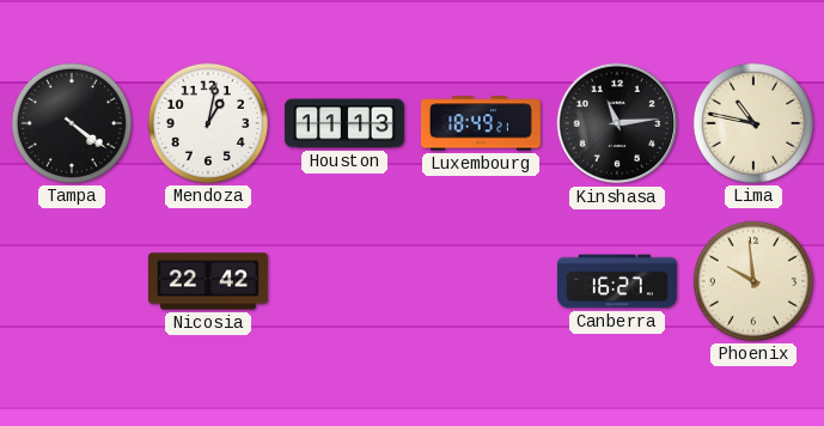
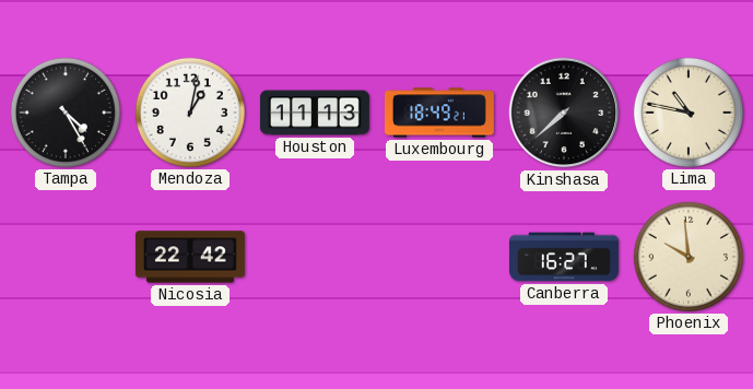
Tampa: 4:21 -> 4:25
Kinshasa: 11:14 -> 7:38
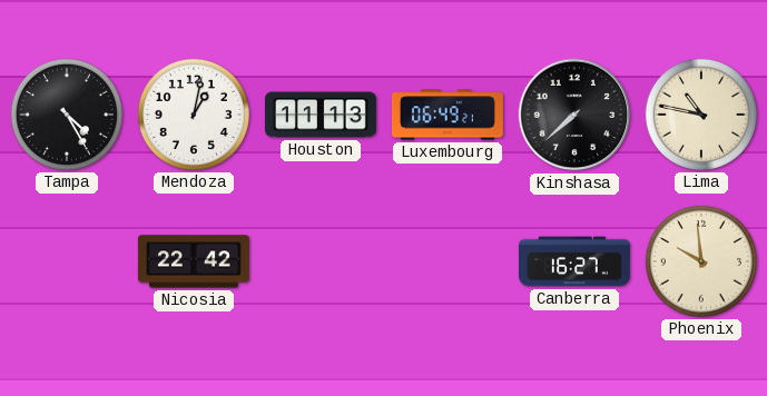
Luxembourg: 18:49 -> 06:49
